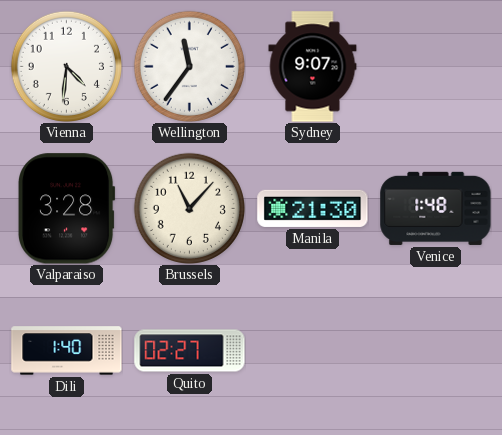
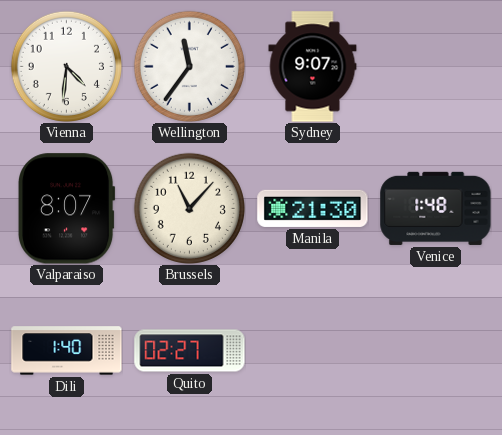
Valparaiso: 3:28 -> 8:07
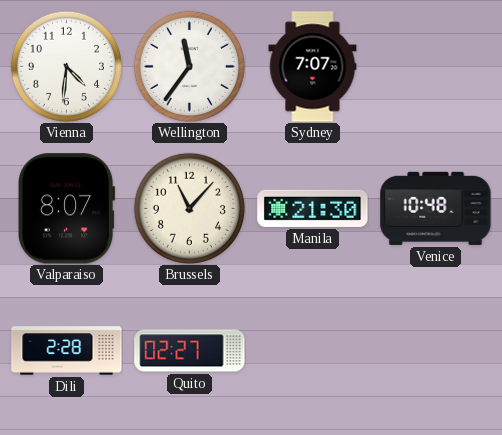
Sydney: 9:07 -> 7:07
Venice: 1:48 -> 10:48
Dili: 1:40 -> 2:28
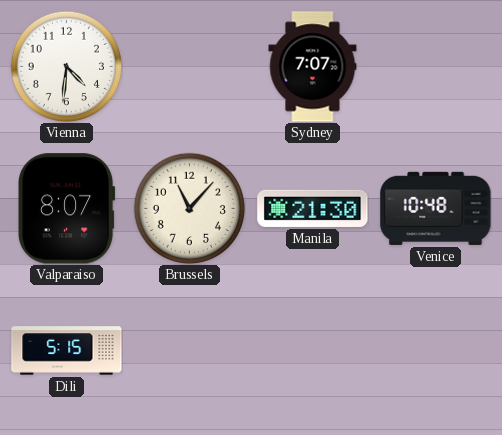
Wellington: 11:36 -> none
Dili: 2:28 -> 5:15
Quito: 02:27 -> none
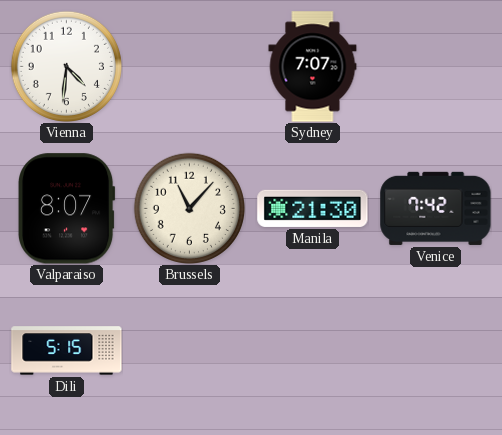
Venice: 10:48 -> 7:42
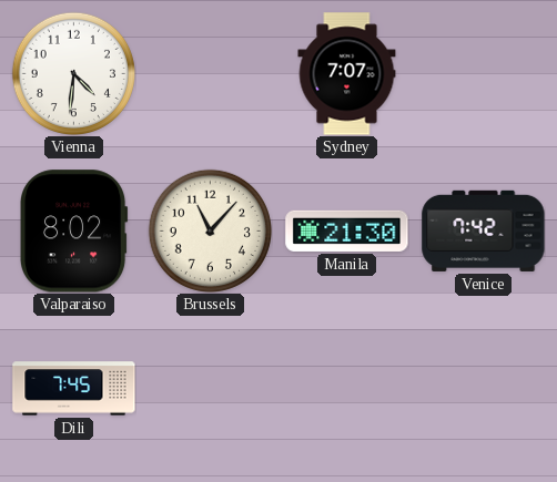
Valparaiso: 8:07 -> 8:02
Dili: 5:15 -> 7:45
